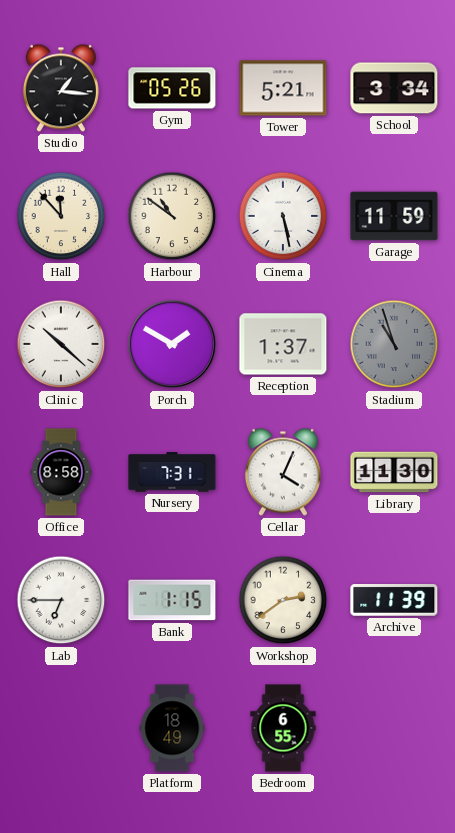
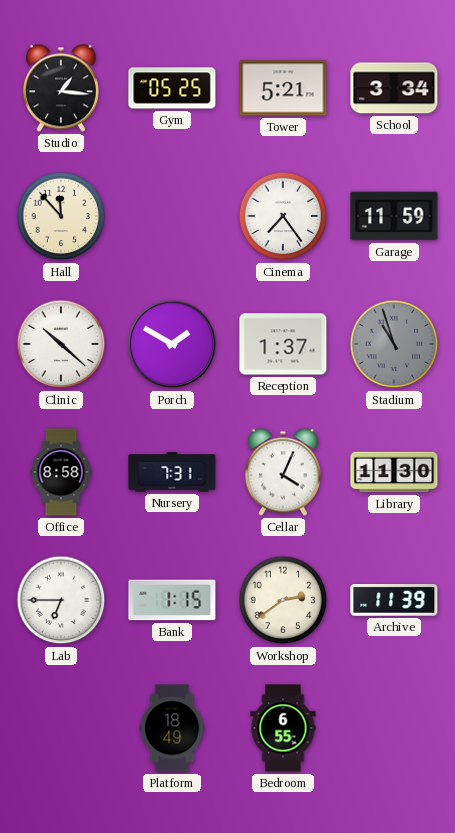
Gym: 05:26 -> 05:25
Harbour: 10:51 -> none
Cinema: 5:28 -> 7:24
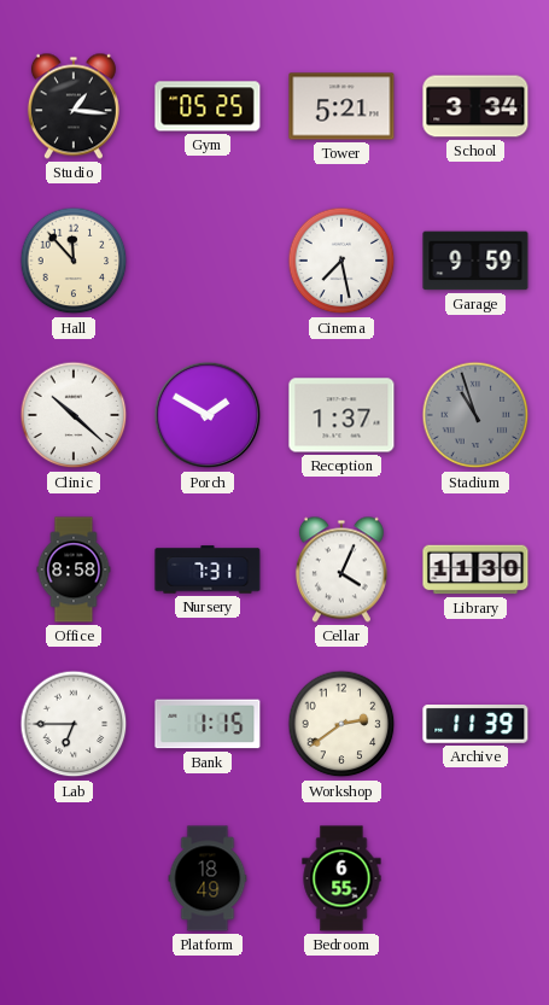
Cinema: 7:24 -> 7:28
Garage: 11:59 -> 9:59
